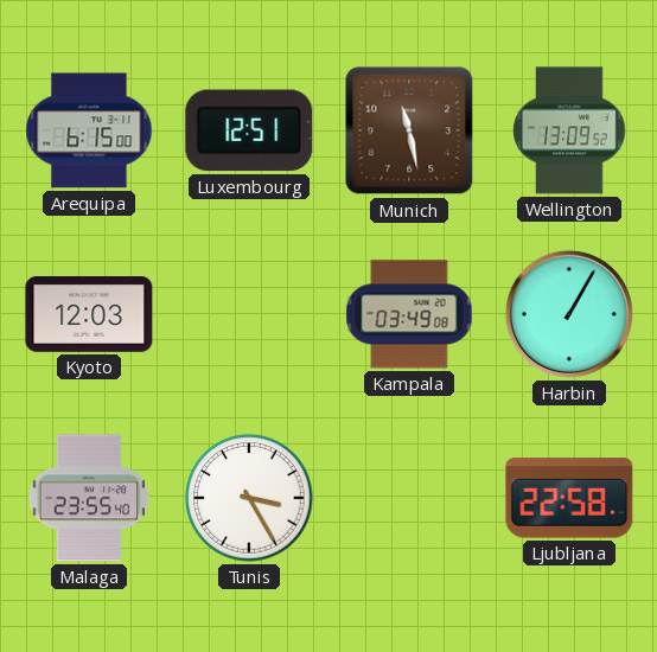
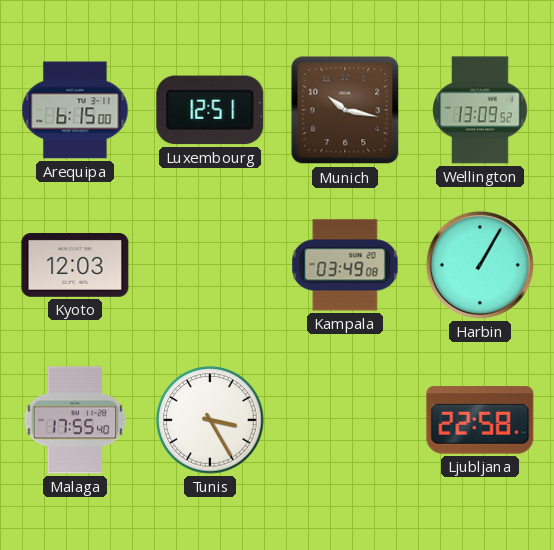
Munich: 11:28 -> 10:17
Malaga: 23:55 -> 17:55
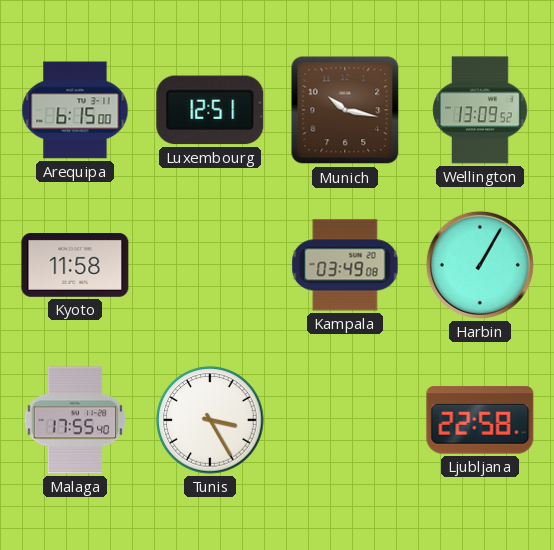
Kyoto: 12:03 -> 11:58
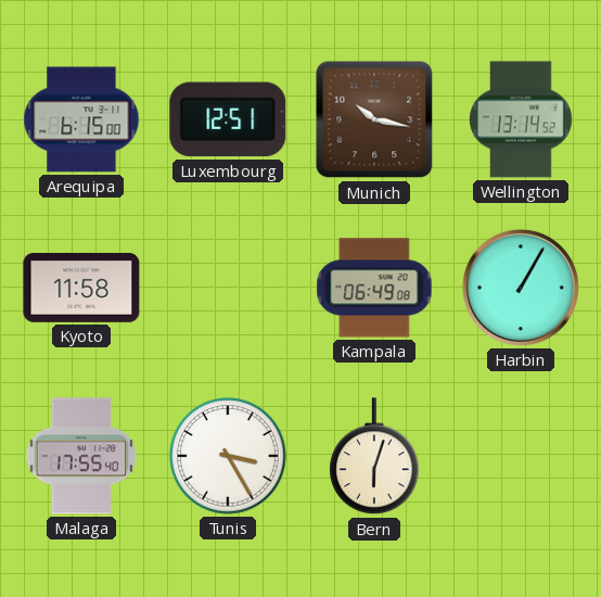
Wellington: 13:09 -> 13:14
Kampala: 03:49 -> 06:49
Bern: none -> 6:03
Ljubljana: 22:58 -> none
